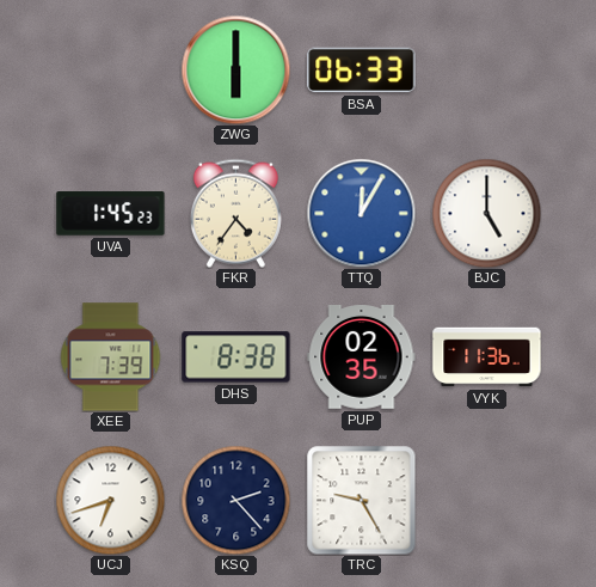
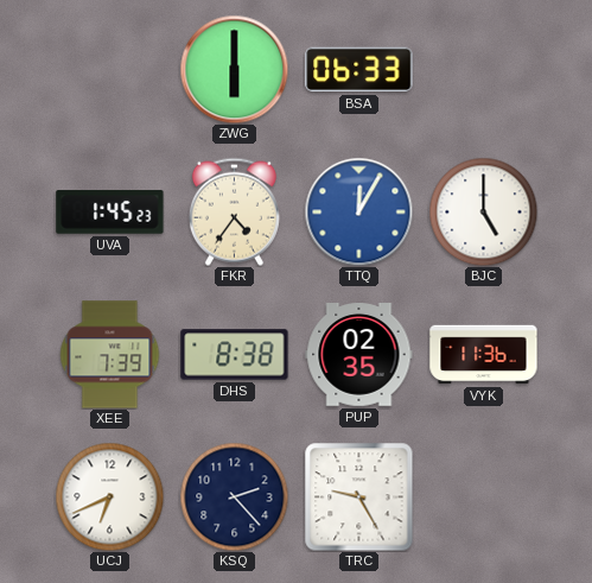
UCJ: 6:42 -> 6:41
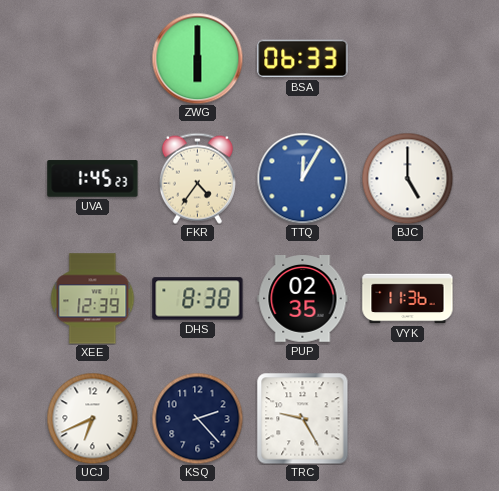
XEE: 7:39 -> 12:39
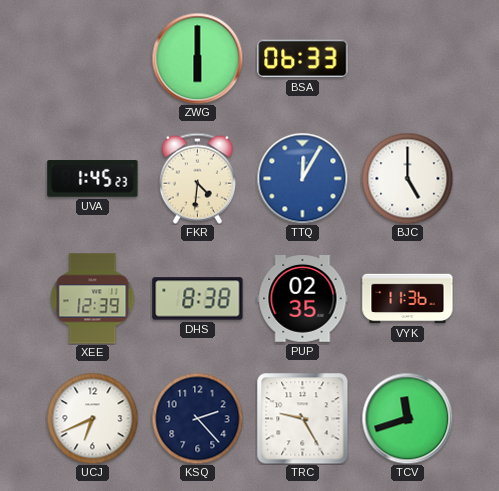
FKR: 4:36 -> 4:31
TCV: none -> 11:42
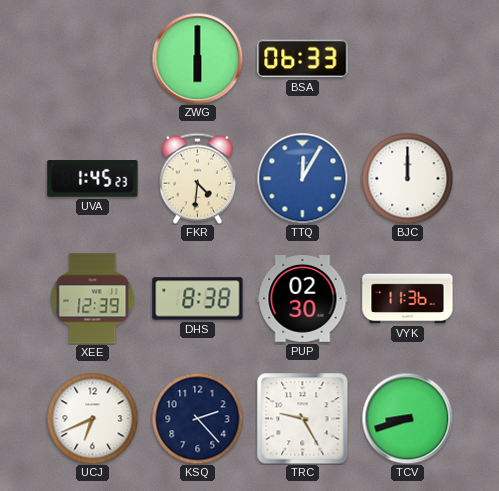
BJC: 5:00 -> 12:00
PUP: 02:35 -> 02:30
TCV: 11:42 -> 8:42
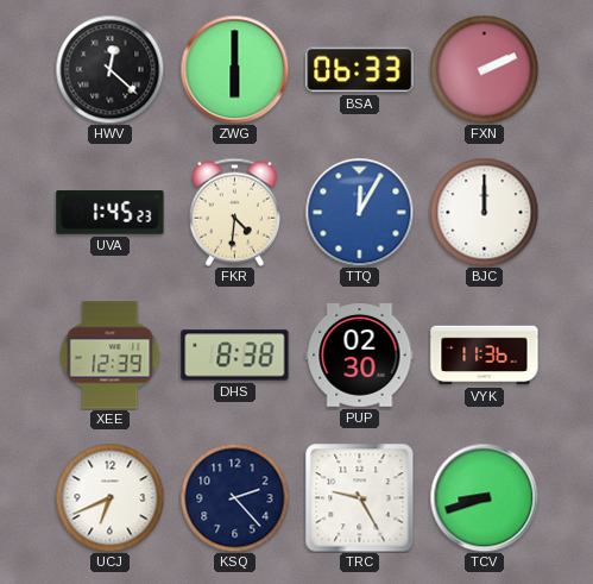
HWV: none -> 12:22
FXN: none -> 2:11
